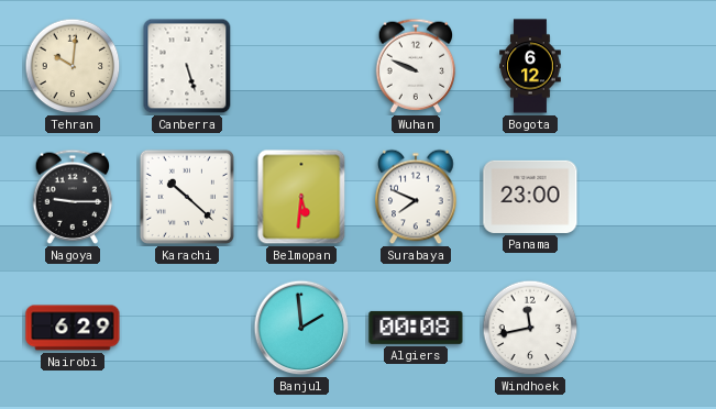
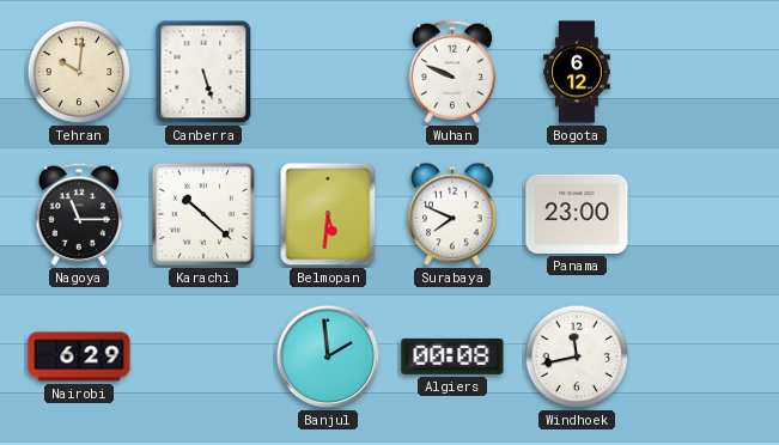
Nagoya: 9:15 -> 11:15
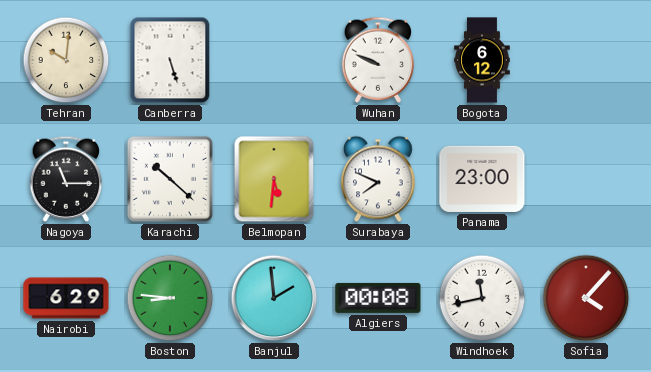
Boston: none -> 8:46
Sofia: none -> 4:07
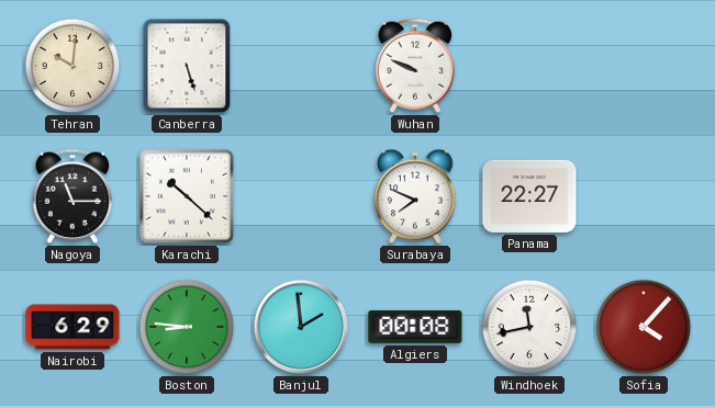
Bogota: 6:12 -> none
Belmopan: 5:31 -> none
Panama: 23:00 -> 22:27
